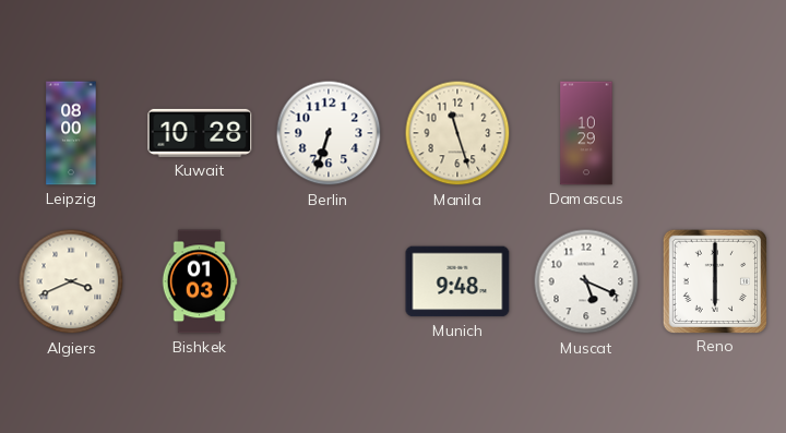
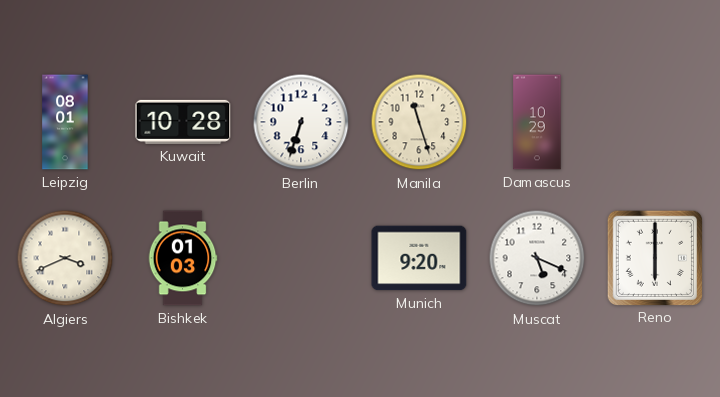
Leipzig: 08:00 -> 08:01
Munich: 9:48 -> 9:20
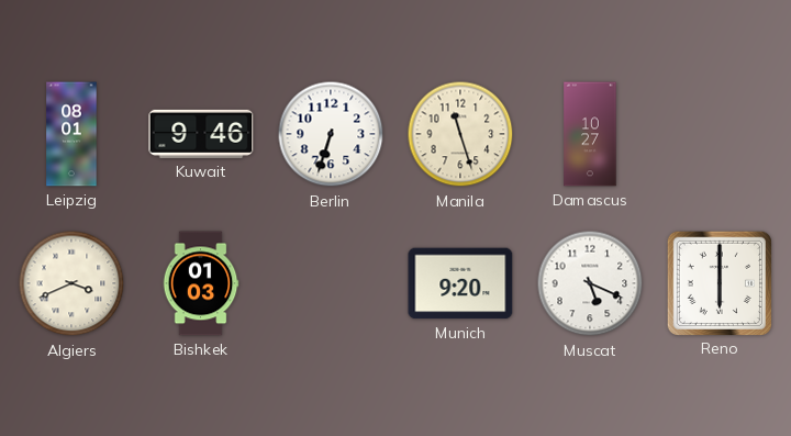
Kuwait: 10:28 -> 9:46
Damascus: 10:29 -> 10:27
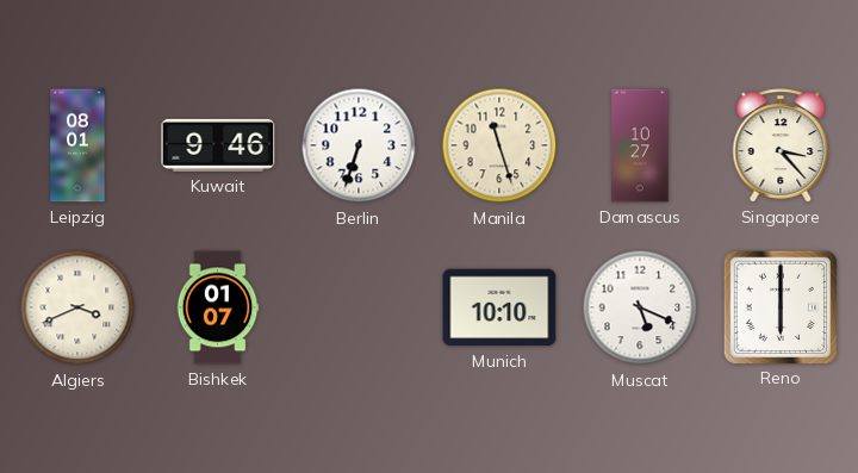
Singapore: none -> 3:23
Bishkek: 01:03 -> 01:07
Munich: 9:20 -> 10:10
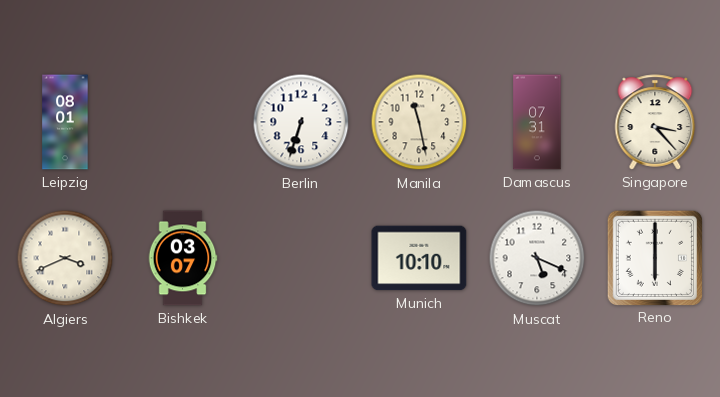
Kuwait: 9:46 -> none
Manila: 11:27 -> 11:28
Damascus: 10:27 -> 07:31
Bishkek: 01:07 -> 03:07
